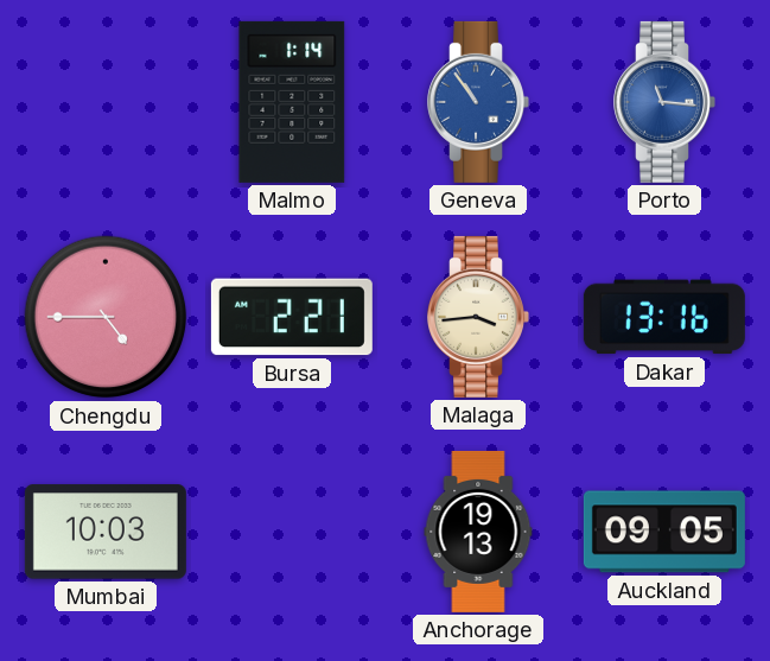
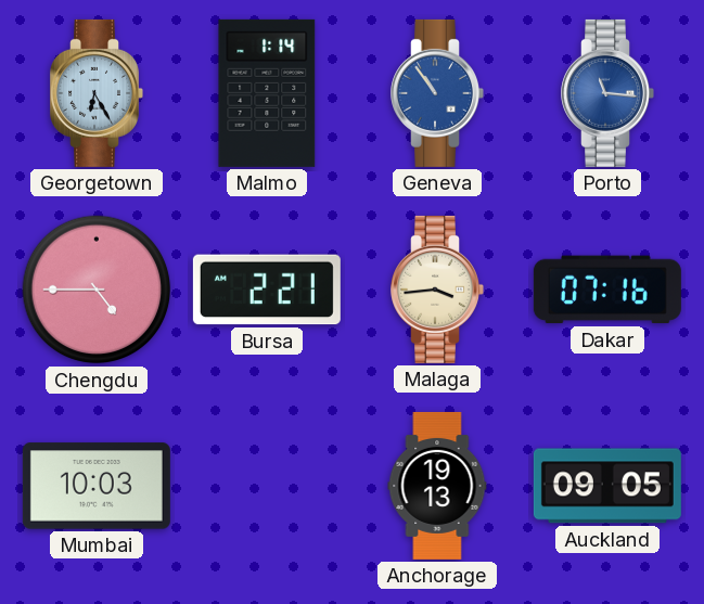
Georgetown: none -> 6:25
Dakar: 13:16 -> 07:16
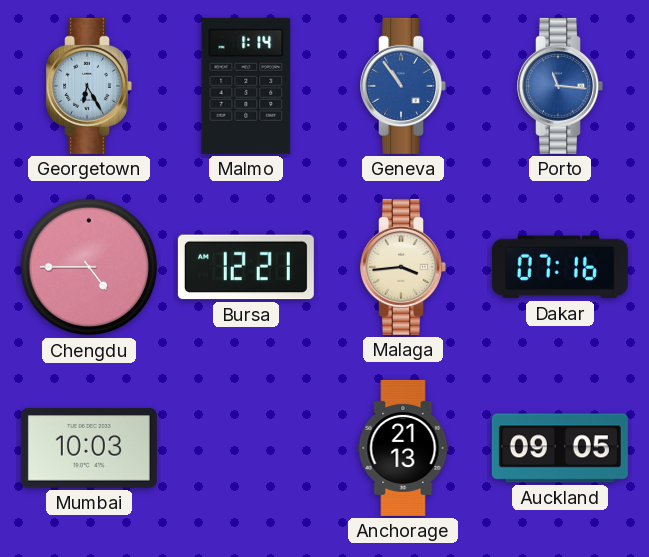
Bursa: 2:21 -> 12:21
Anchorage: 19:13 -> 21:13
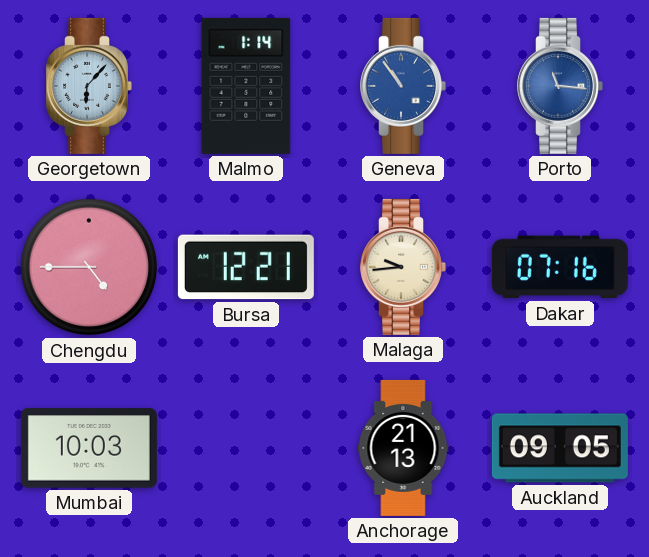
Georgetown: 6:25 -> 6:07
Malaga: 3:44 -> 9:44
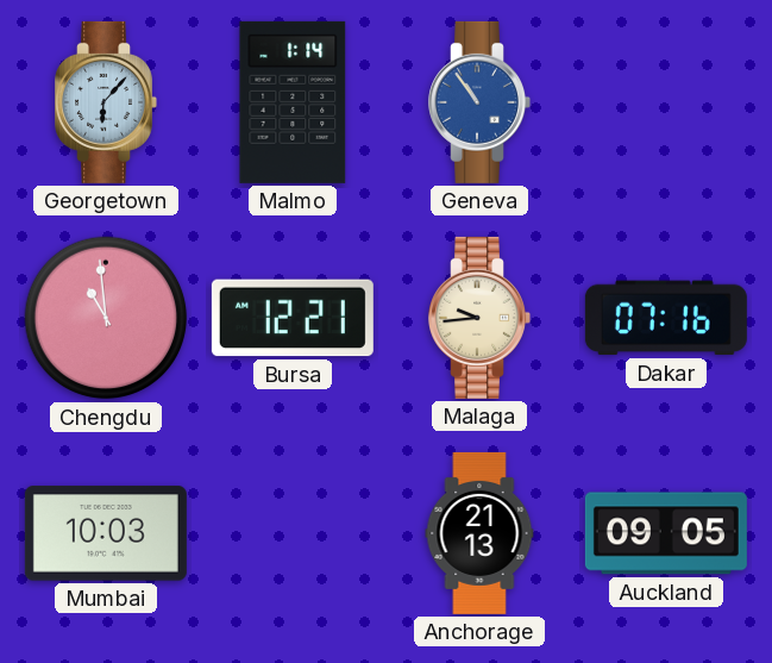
Porto: 11:16 -> none
Chengdu: 4:45 -> 10:59
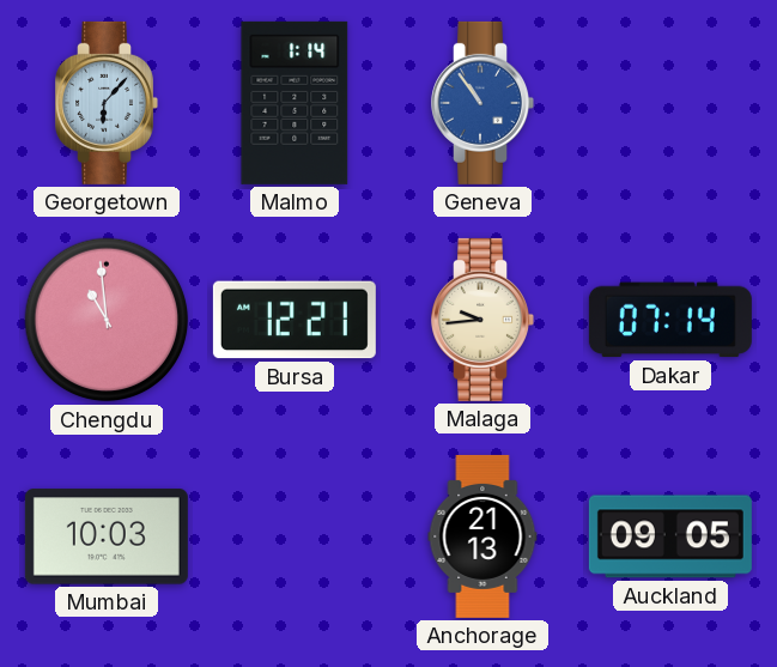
Dakar: 07:16 -> 07:14
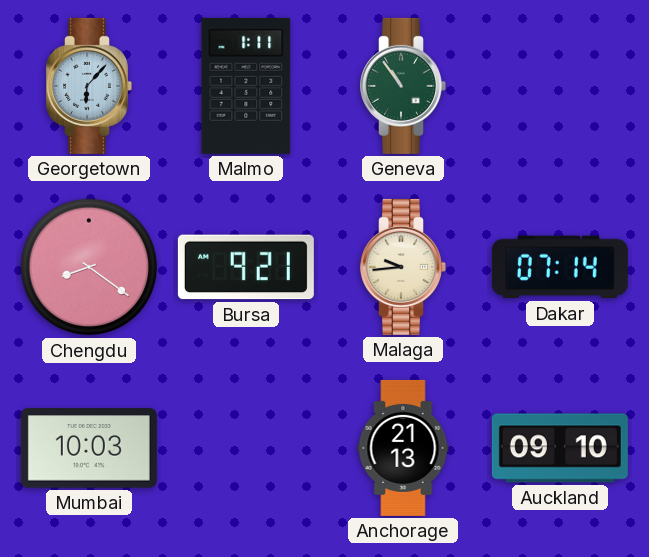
Malmo: 1:14 -> 1:11
Geneva dial: blue -> green
Chengdu: 10:59 -> 8:21
Bursa: 12:21 -> 9:21
Auckland: 09:05 -> 09:10
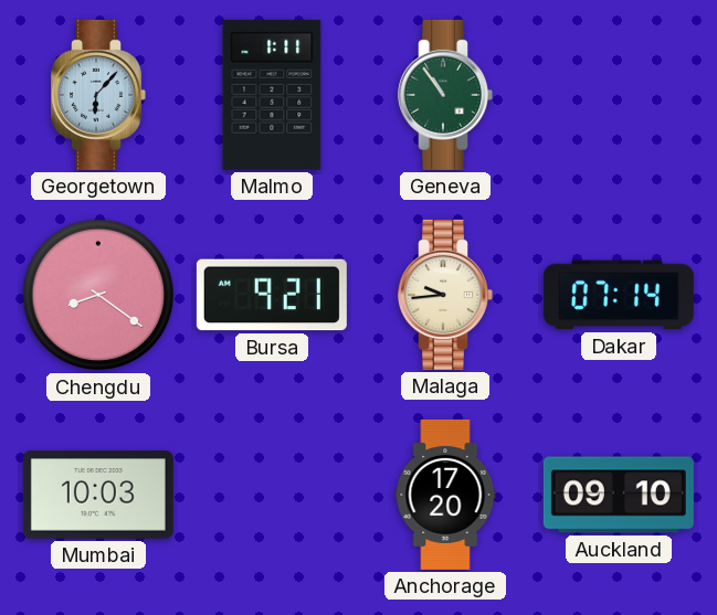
Anchorage: 21:13 -> 17:20
